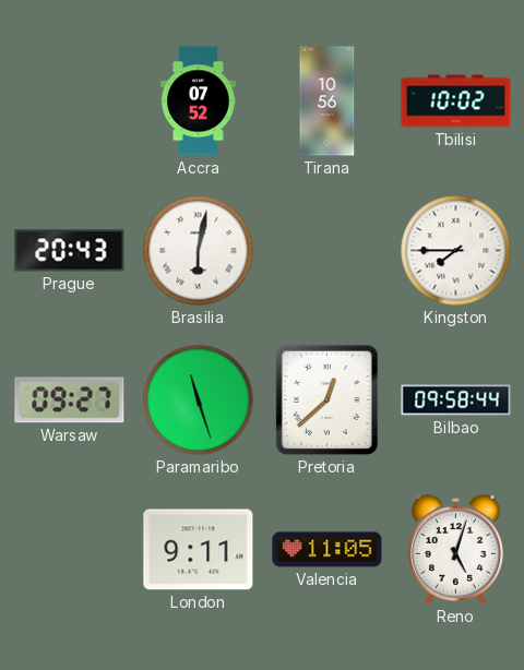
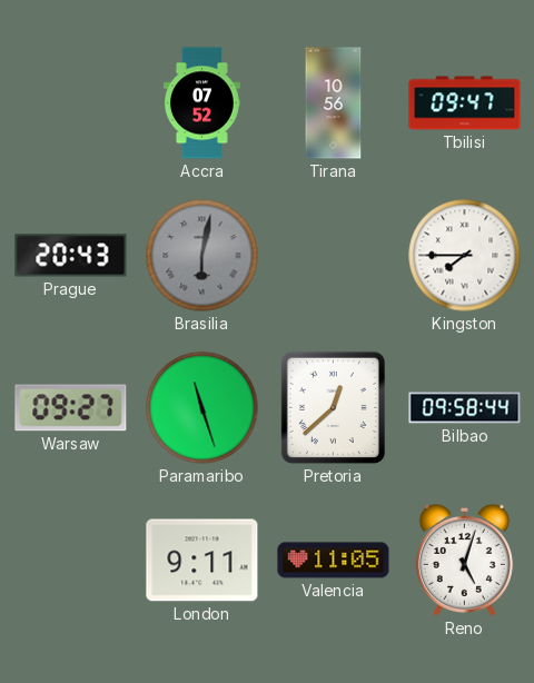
Tbilisi: 10:02 -> 09:47
Brasilia dial: white -> grey
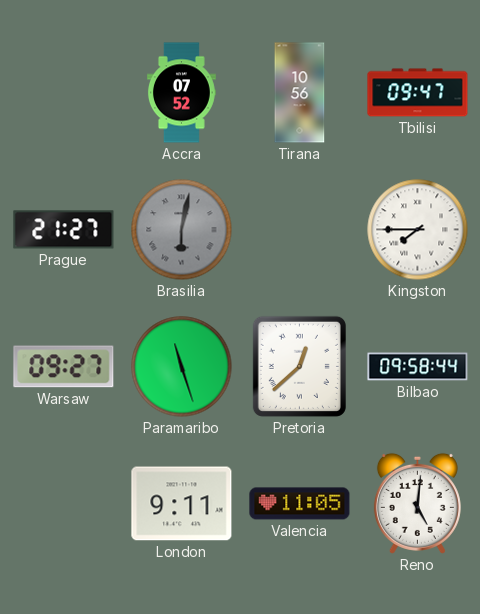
Prague: 20:43 -> 21:27
Reno: 5:03 -> 5:01
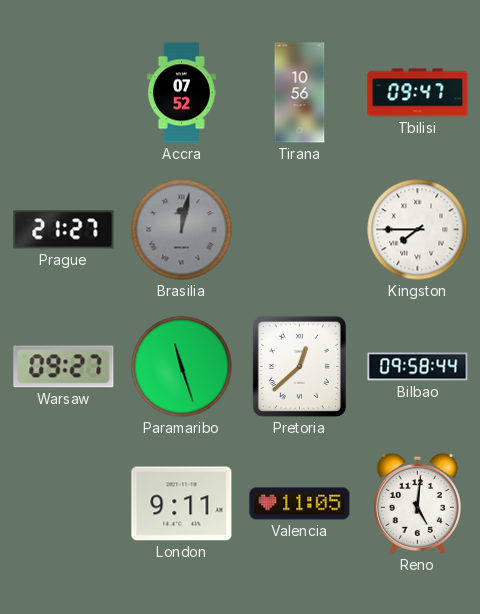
Brasilia: 6:02 -> 12:02
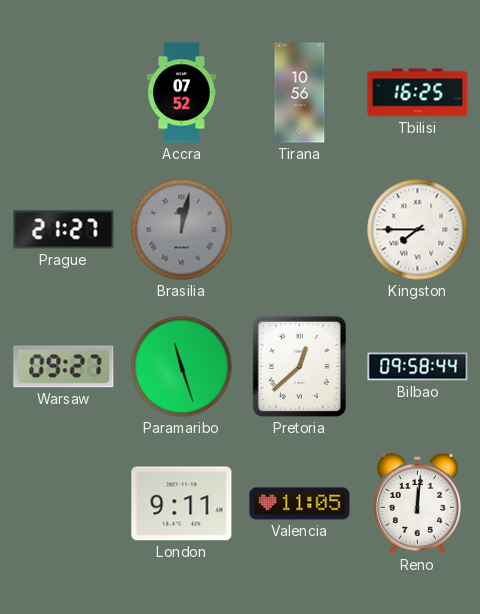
Tbilisi: 09:47 -> 16:25
Reno: 5:01 -> 12:01
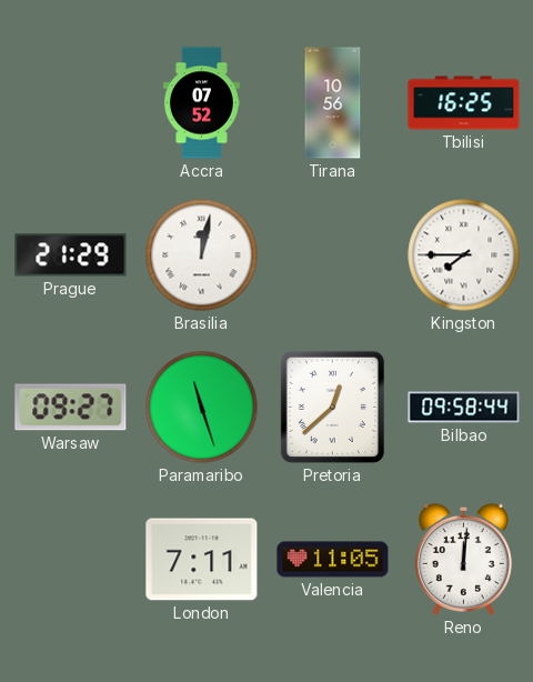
Prague: 21:27 -> 21:29
Brasilia dial: grey -> white
London: 9:11 -> 7:11
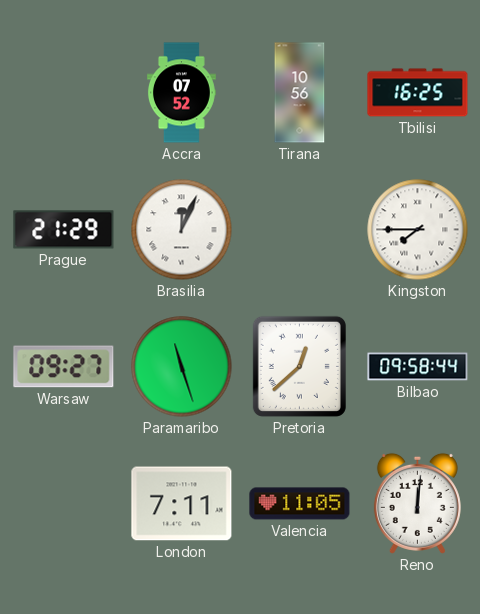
Brasilia: 12:02 -> 12:04
